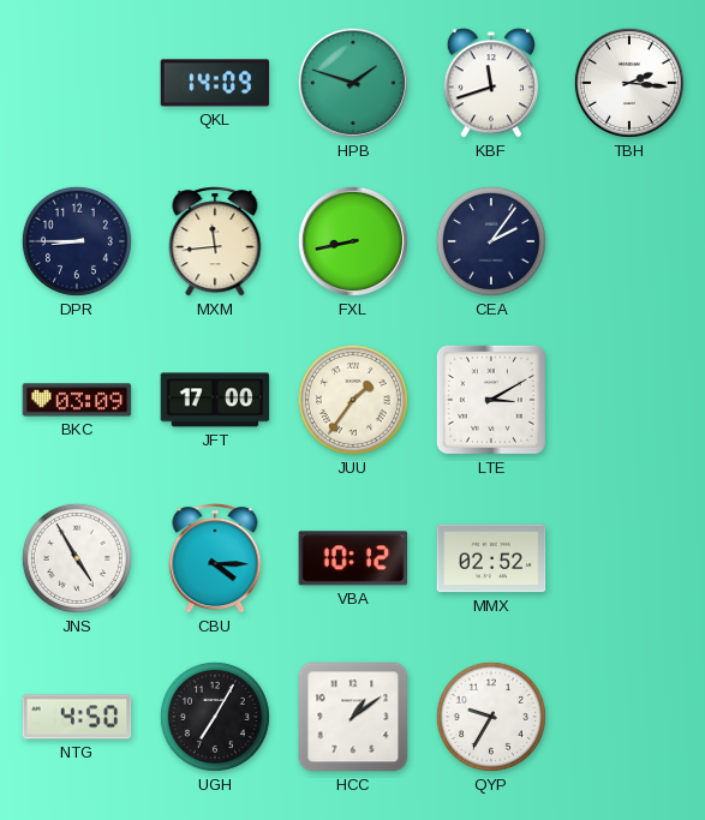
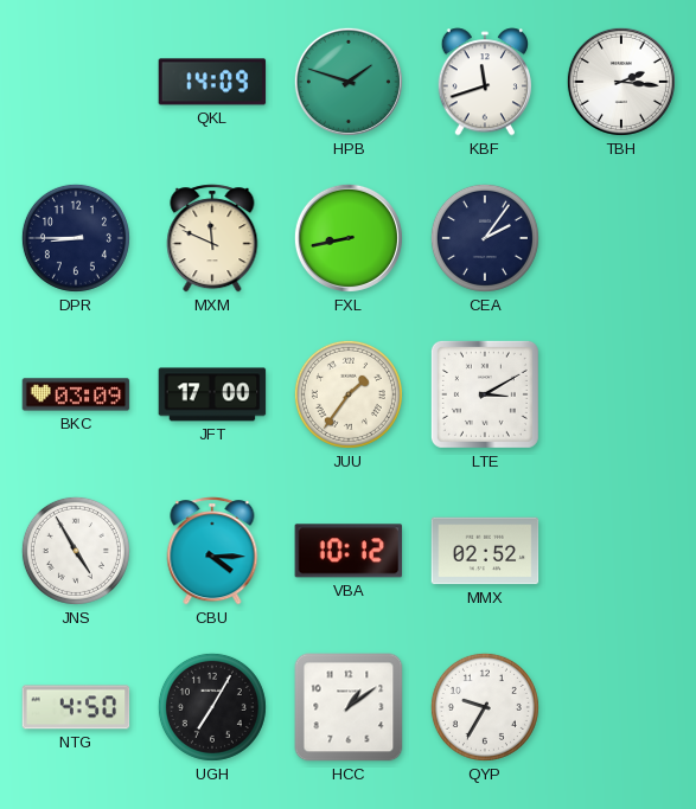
MXM: 11:44 -> 11:49
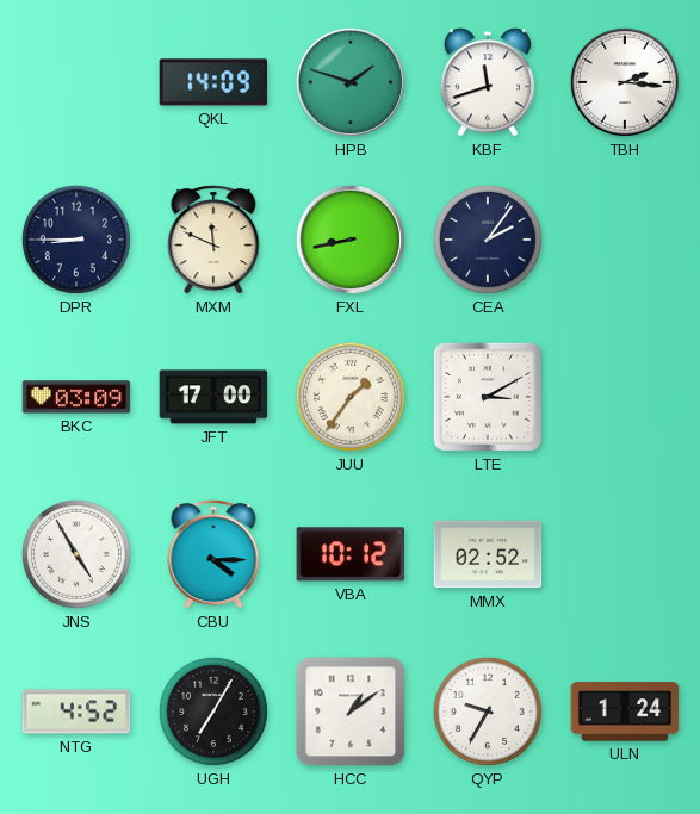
NTG: 4:50 -> 4:52
ULN: none -> 1:24
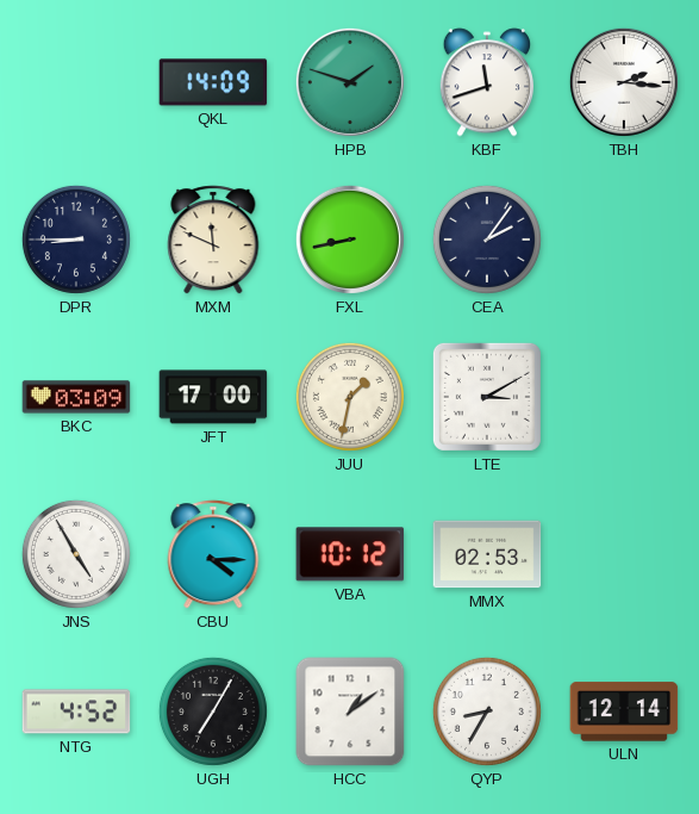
JUU: 1:36 -> 1:32
MMX: 02:52 -> 02:53
QYP: 9:35 -> 8:35
ULN: 1:24 -> 12:14
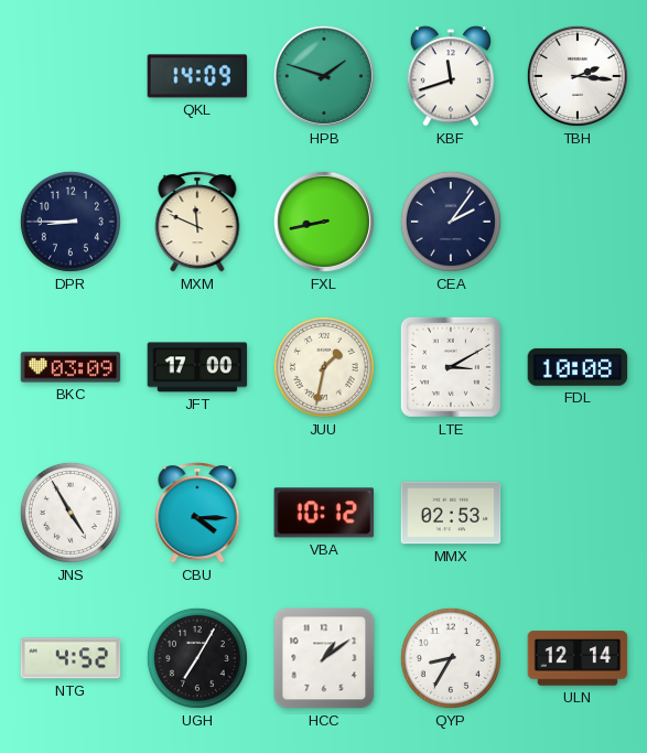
FDL: none -> 10:08
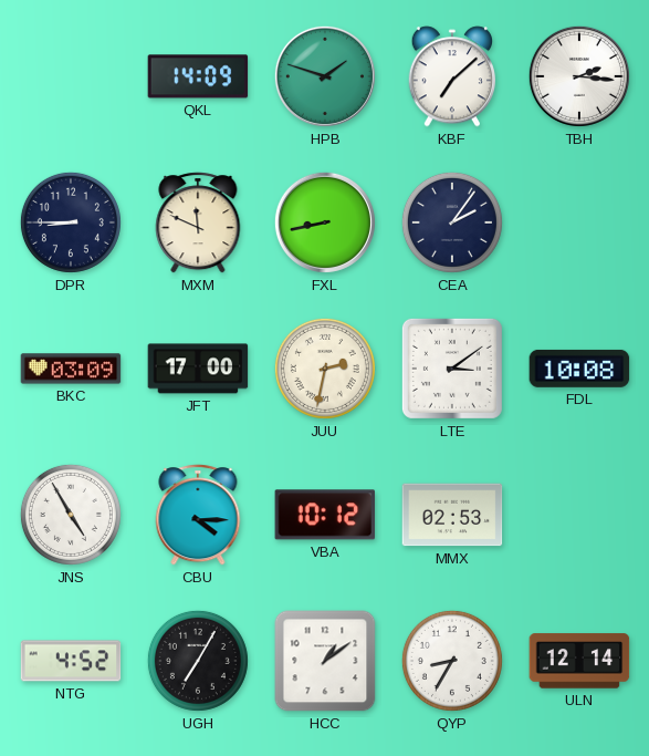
KBF: 11:42 -> 7:08
JUU: 1:32 -> 2:32
LTE: 3:10 -> 3:09
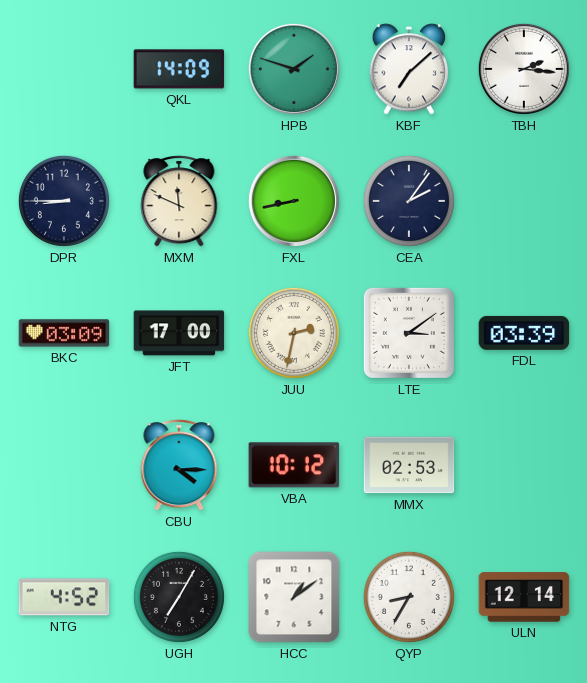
FDL: 10:08 -> 03:39
JNS: 4:55 -> none
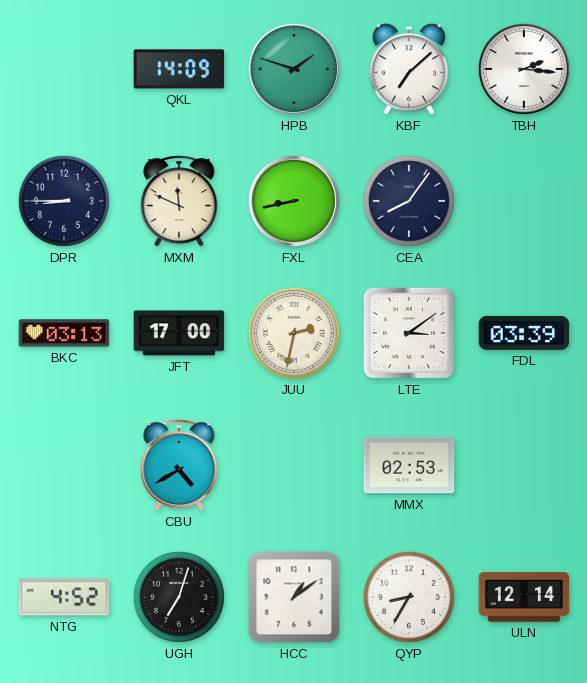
CEA: 2:06 -> 8:06
BKC: 03:09 -> 03:13
CBU: 4:15 -> 4:40
VBA: 10:12 -> none
UGH: 7:05 -> 7:03
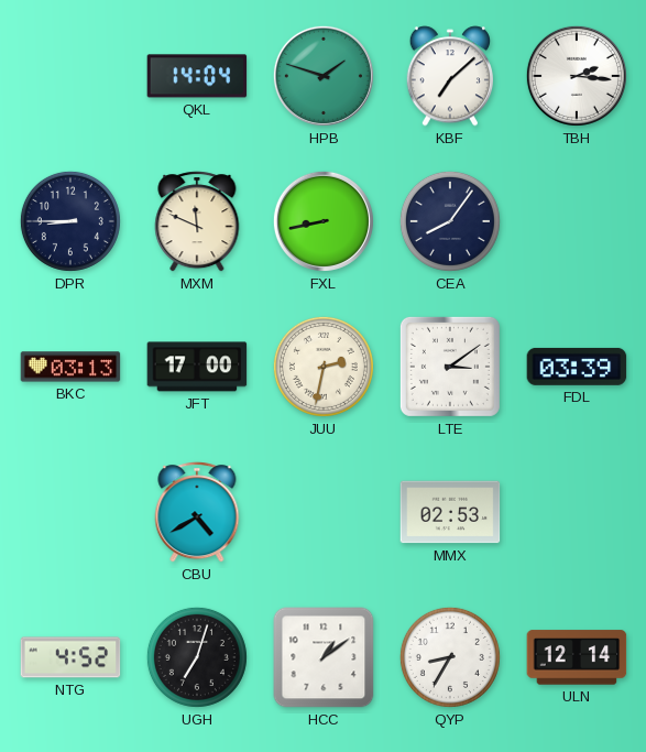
QKL: 14:09 -> 14:04
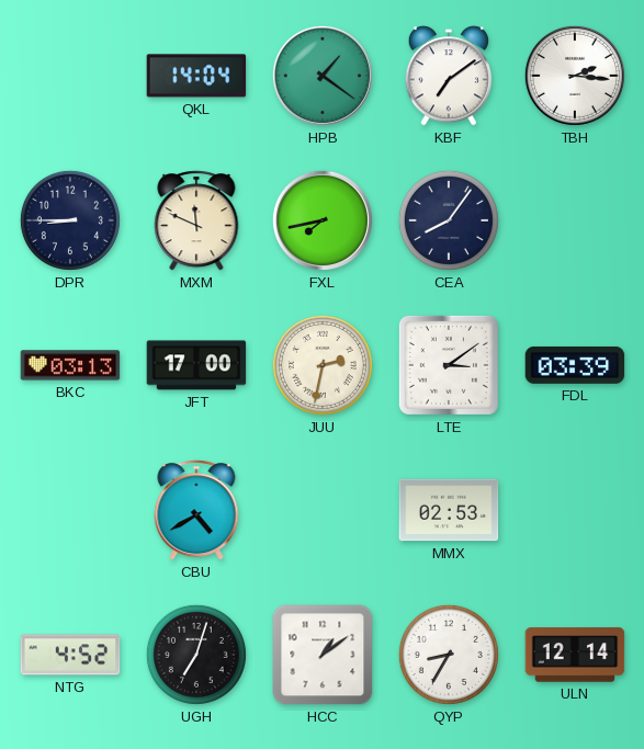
HPB: 1:48 -> 1:21
KBF: 7:08 -> 7:09
FXL: 8:43 -> 7:43
